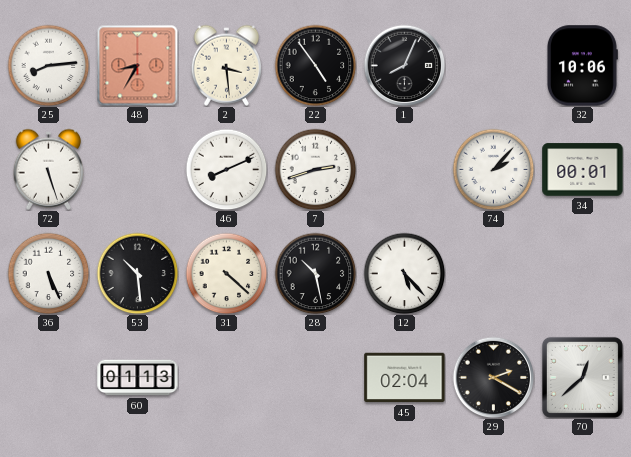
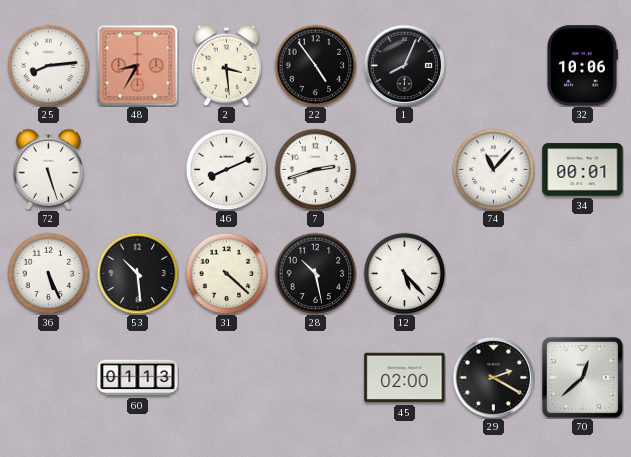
74: 2:07 -> 11:07
45: 02:04 -> 02:00
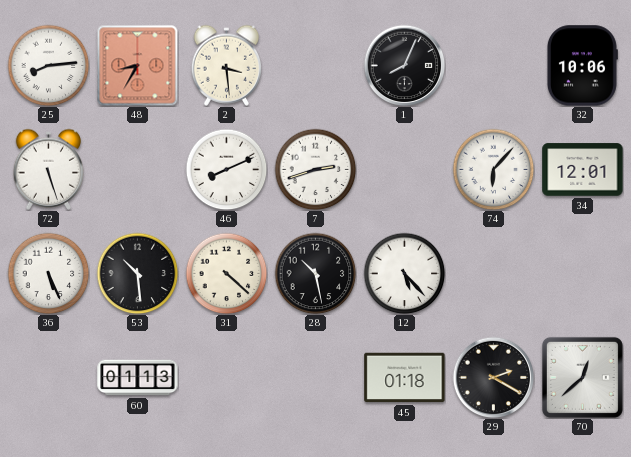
22: 4:54 -> none
74: 11:07 -> 6:07
34: 00:01 -> 12:01
45: 02:00 -> 01:18
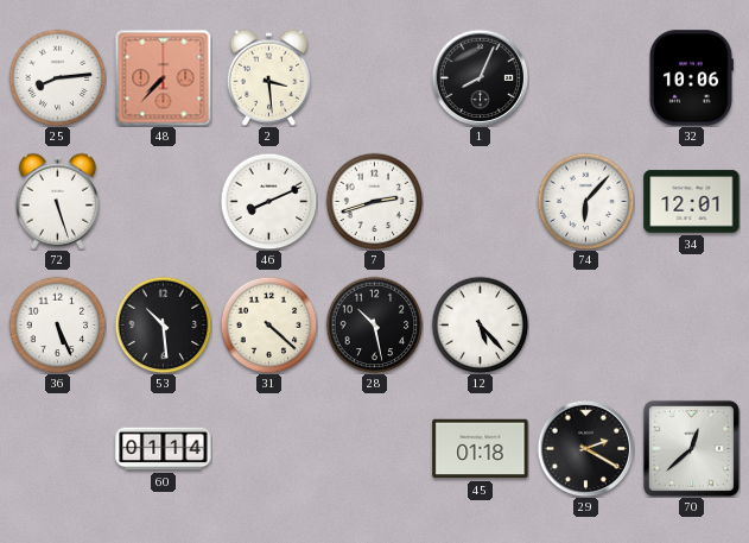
48: 8:35 -> 7:37
60: 01:13 -> 01:14
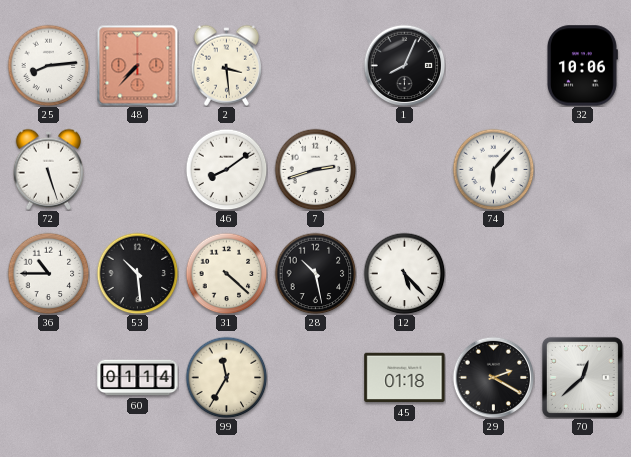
46: 8:11 -> 8:09
34: 12:01 -> none
36: 5:26 -> 10:45
99: none -> 11:35
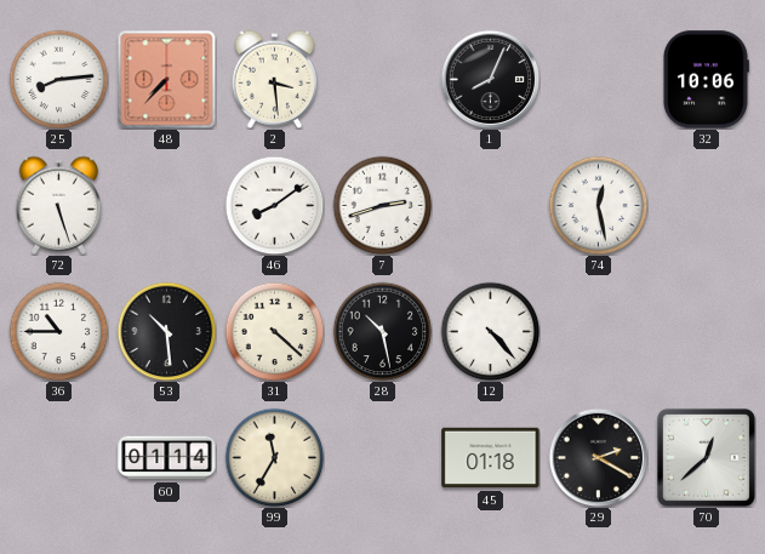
74: 6:07 -> 12:28
12: 5:23 -> 4:23
